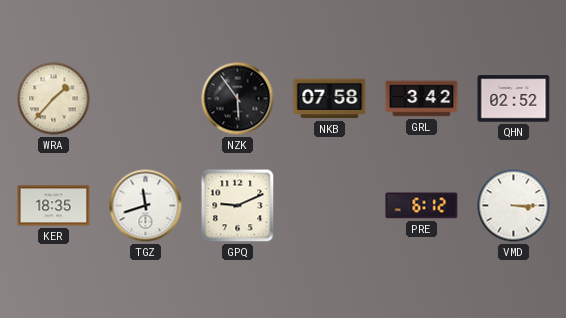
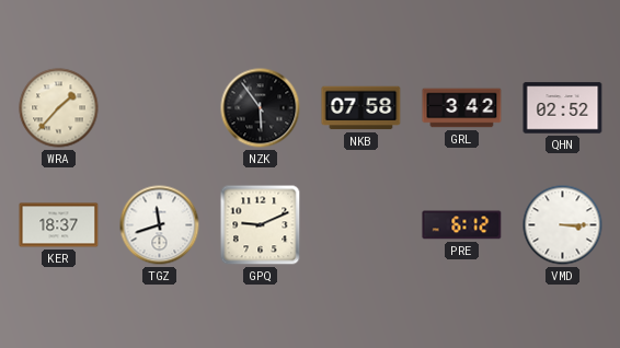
KER: 18:35 -> 18:37
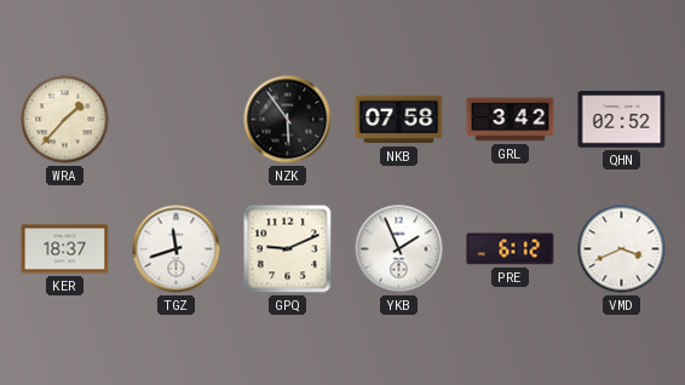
YKB: none -> 1:56
VMD: 3:15 -> 3:41
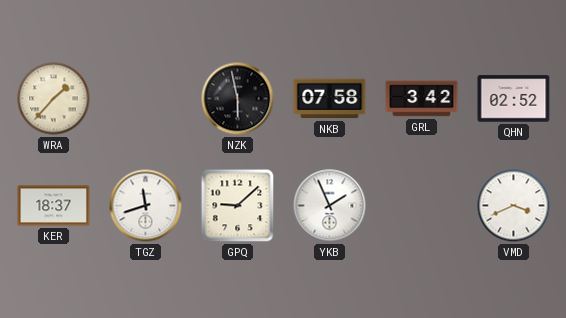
NZK: 5:54 -> 5:58
GPQ: 9:11 -> 9:08
PRE: 6:12 -> none
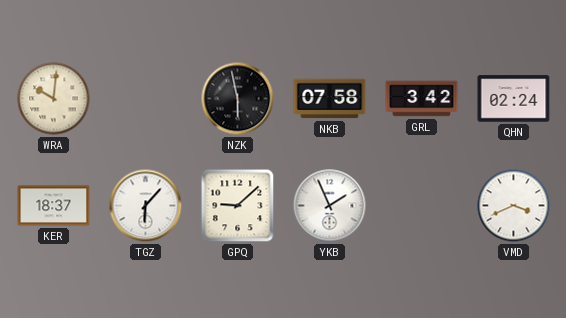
WRA: 1:37 -> 10:01
QHN: 02:52 -> 02:24
TGZ: 11:42 -> 6:07
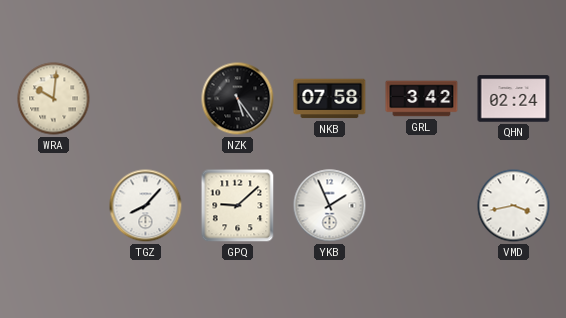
NZK: 5:58 -> 5:24
KER: 18:37 -> none
TGZ: 6:07 -> 8:07
VMD: 3:41 -> 3:43
